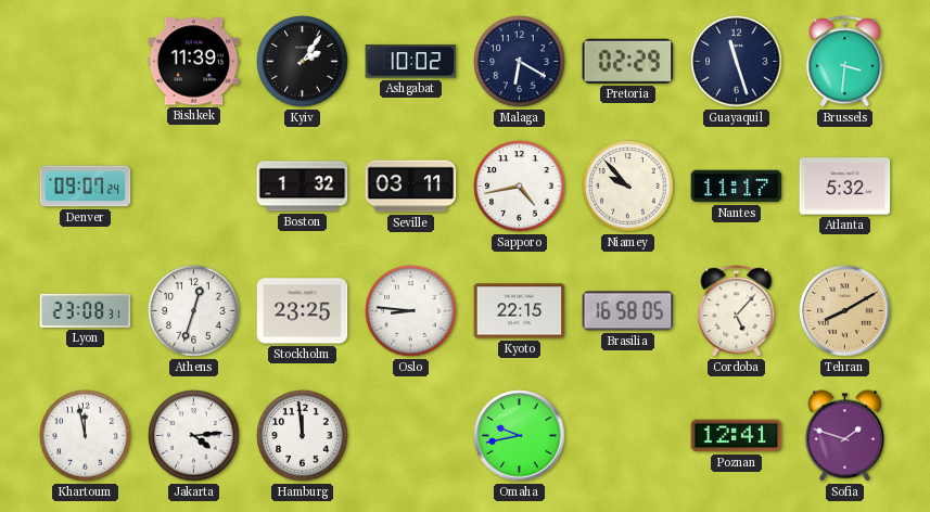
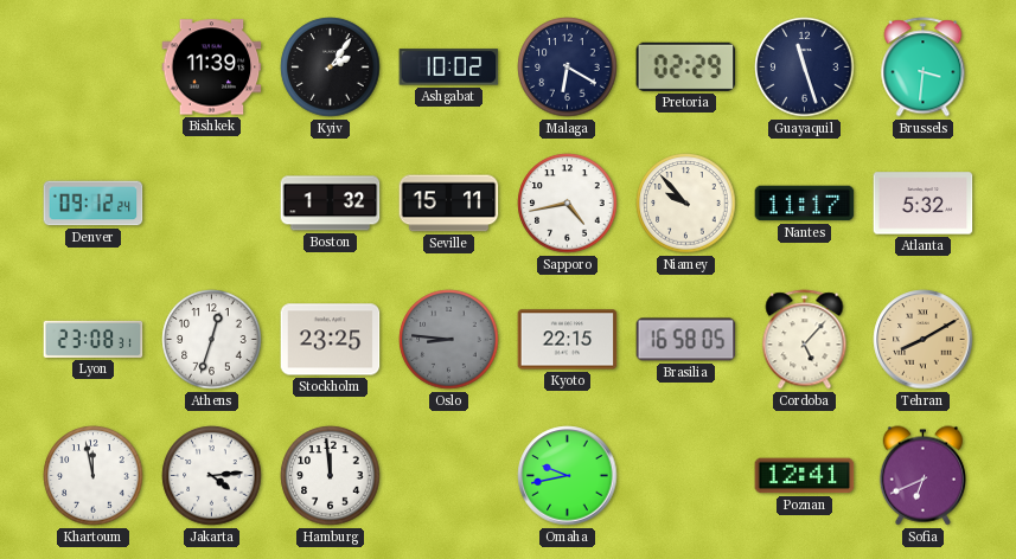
Denver: 09:07 -> 09:12
Seville: 03:11 -> 15:11
Oslo dial: white -> grey
Sofia: 1:48 -> 6:41
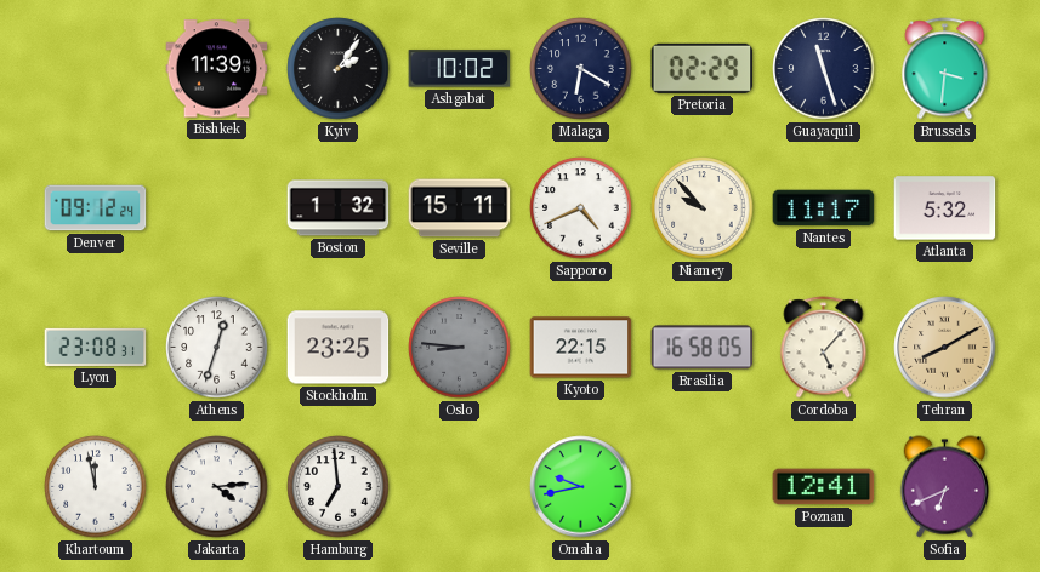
Sapporo: 4:43 -> 4:41
Hamburg: 11:59 -> 6:59
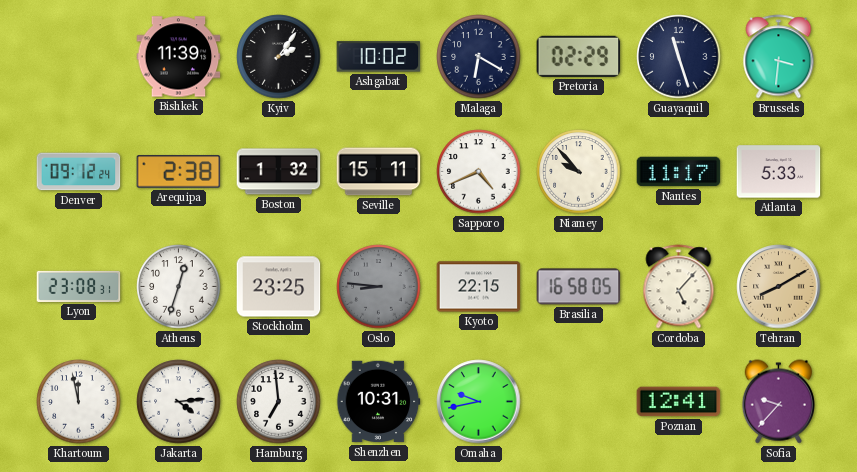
Arequipa: none -> 2:38
Atlanta: 5:32 -> 5:33
Shenzhen: none -> 10:31
Sofia: 6:41 -> 9:37
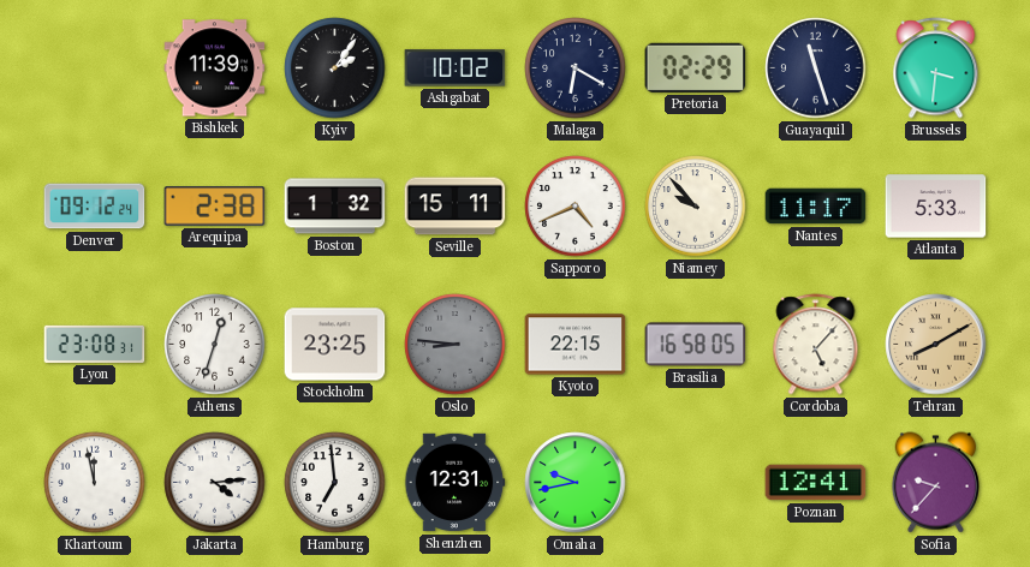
Shenzhen: 10:31 -> 12:31
